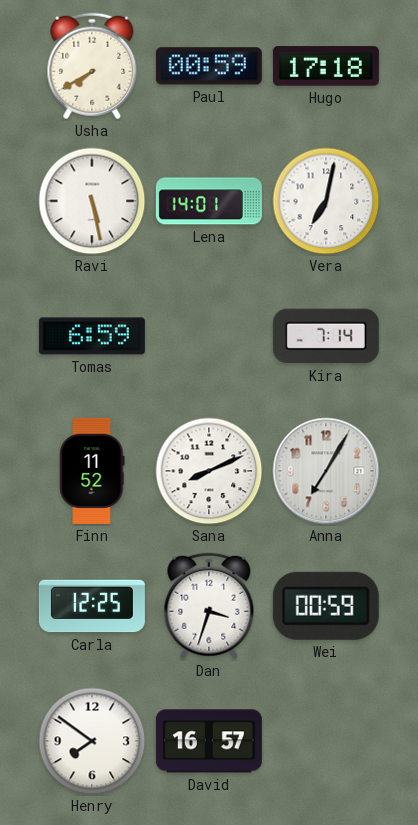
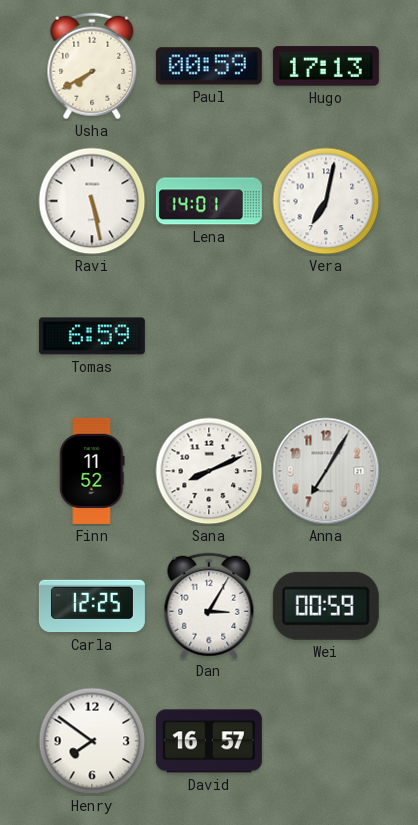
Hugo: 17:18 -> 17:13
Kira: 7:14 -> none
Dan: 3:33 -> 3:05
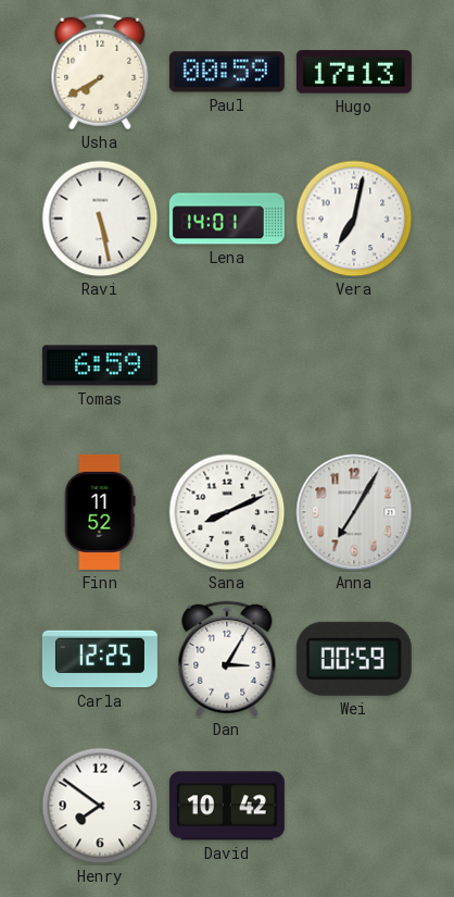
David: 16:57 -> 10:42
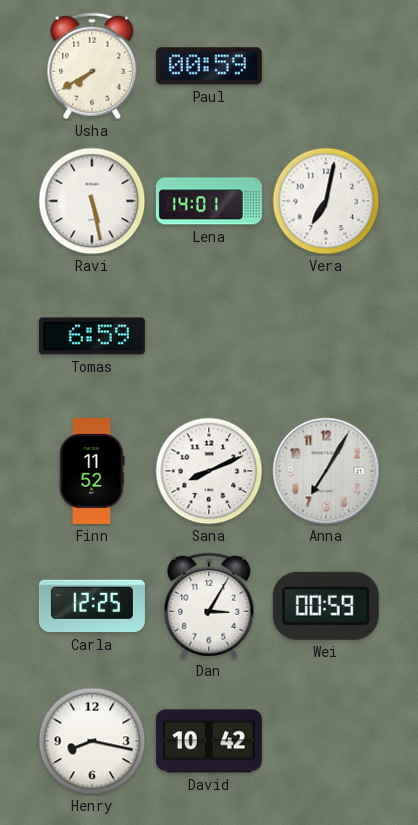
Hugo: 17:13 -> none
Henry: 7:51 -> 8:17
